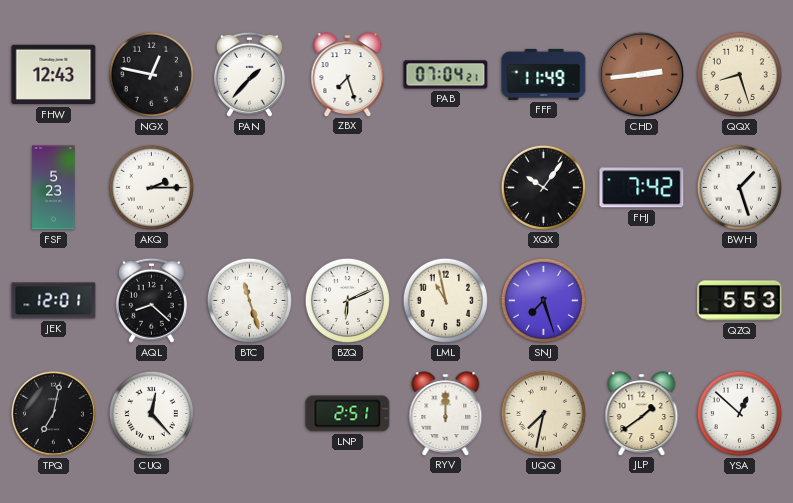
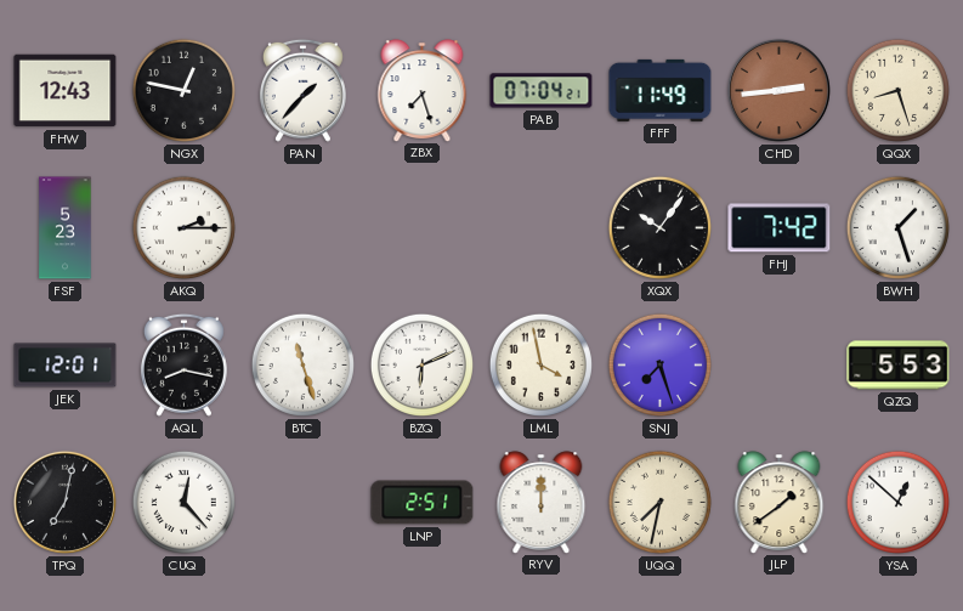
AQL: 8:22 -> 8:17
LML: 10:58 -> 3:58
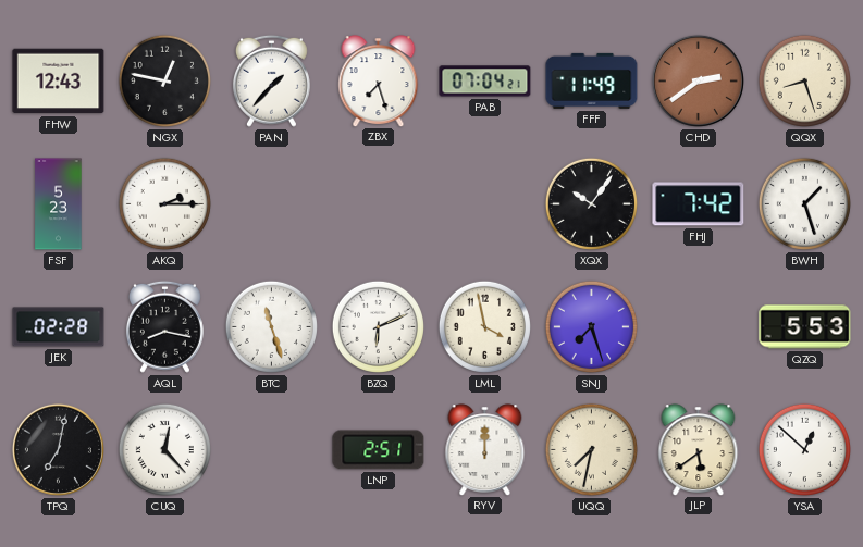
CHD: 2:44 -> 2:39
JEK: 12:01 -> 02:28
JLP: 1:39 -> 5:39
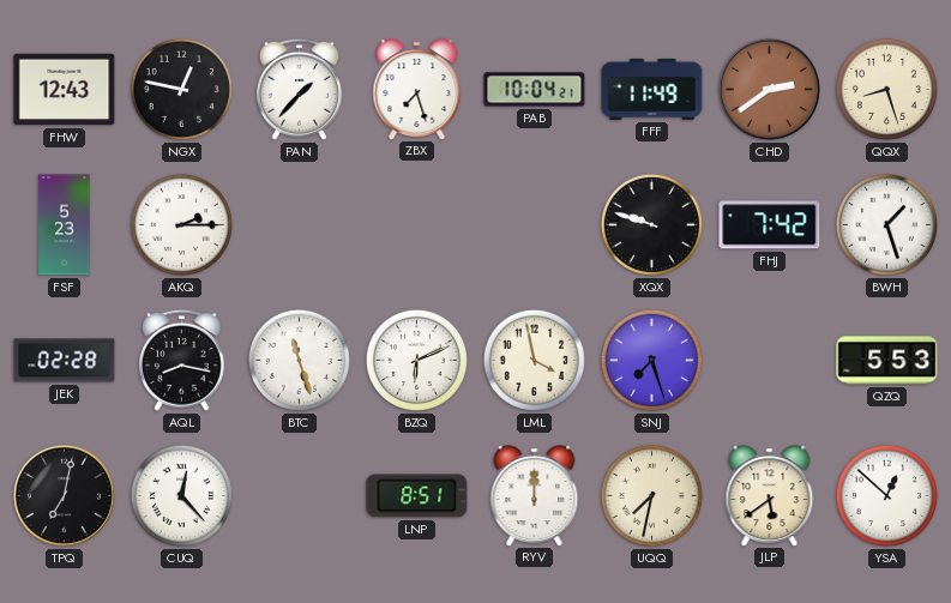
PAB: 07:04 -> 10:04
XQX: 10:06 -> 9:48
LNP: 2:51 -> 8:51
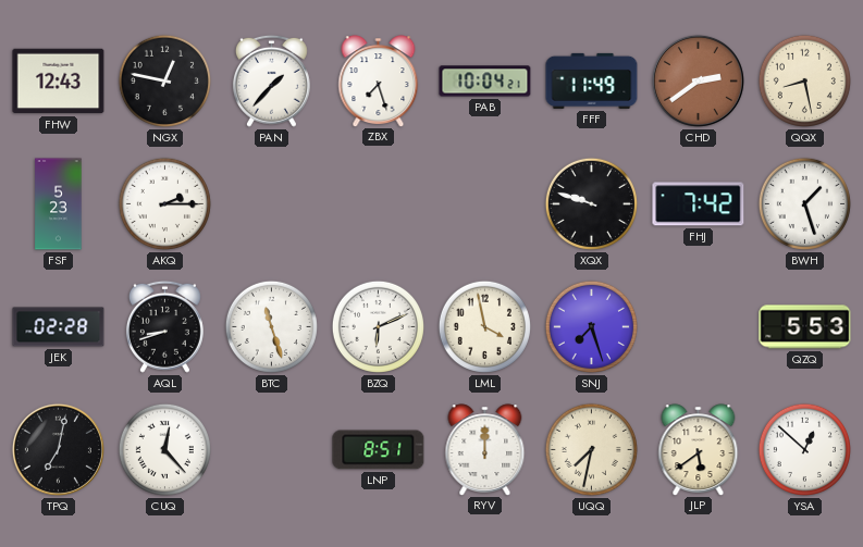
QQX: 8:27 -> 8:28
AQL: 8:17 -> 8:42
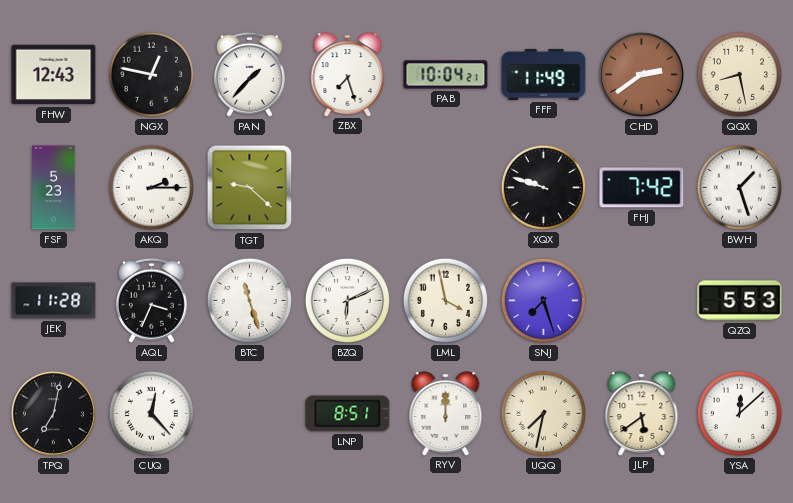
TGT: none -> 9:22
JEK: 02:28 -> 11:28
AQL: 8:42 -> 3:34
YSA: 12:52 -> 12:08
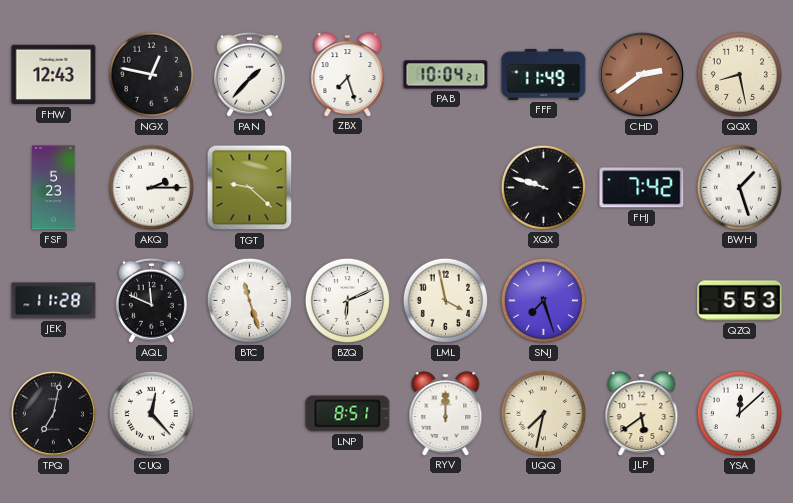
AQL: 3:34 -> 11:49
